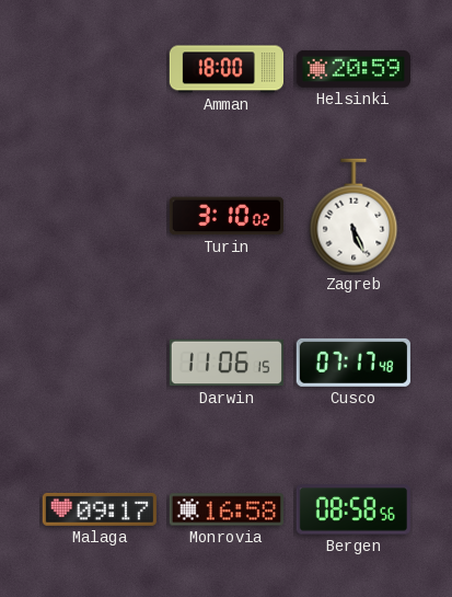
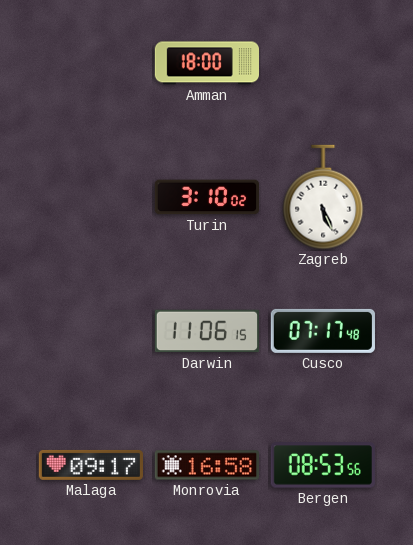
Helsinki: 20:59 -> none
Bergen: 08:58 -> 08:53
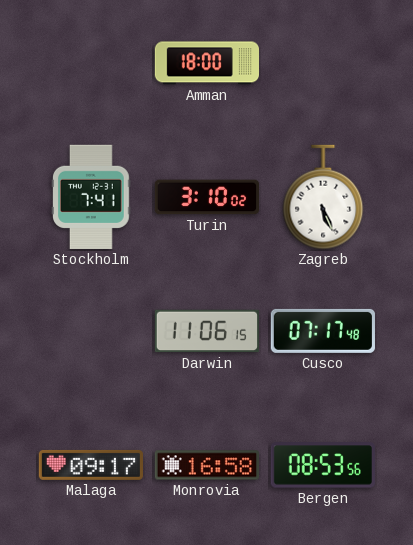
Stockholm: none -> 7:41
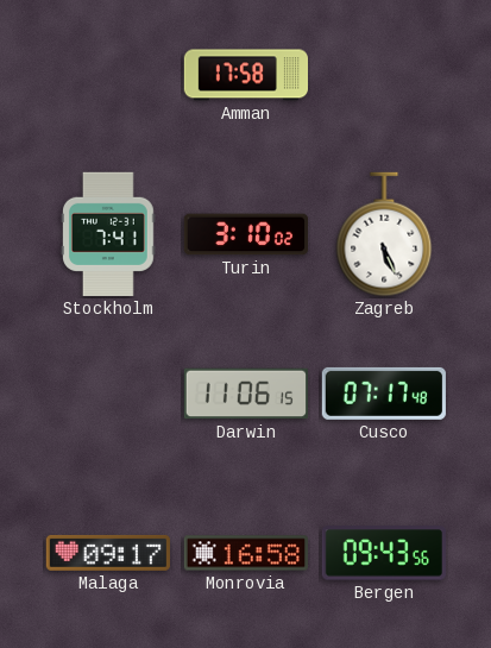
Amman: 18:00 -> 17:58
Bergen: 08:53 -> 09:43
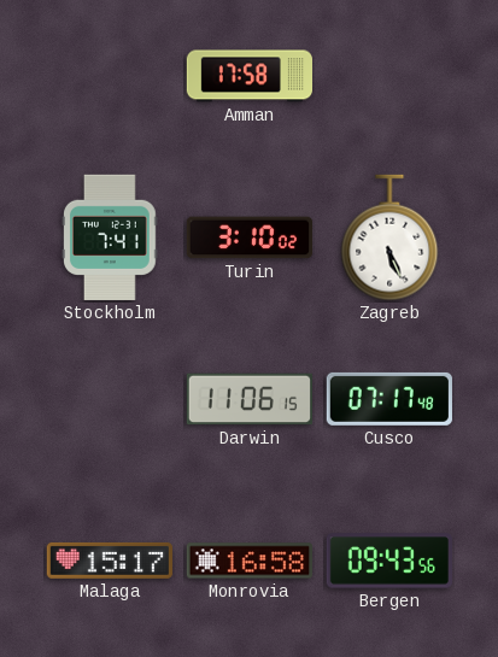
Malaga: 09:17 -> 15:17
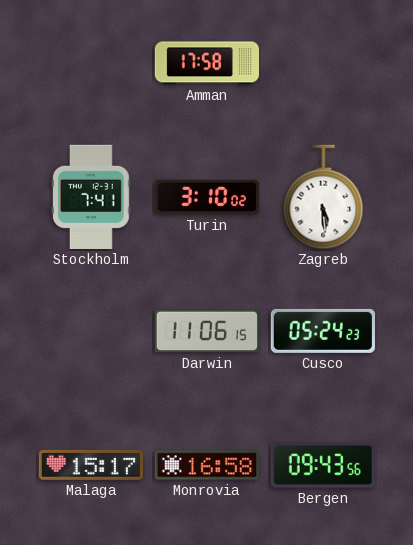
Zagreb: 5:26 -> 5:29
Cusco: 07:17 -> 05:24
